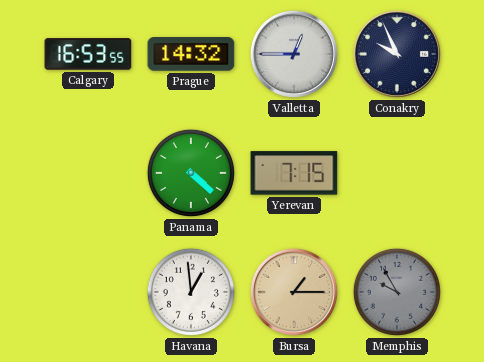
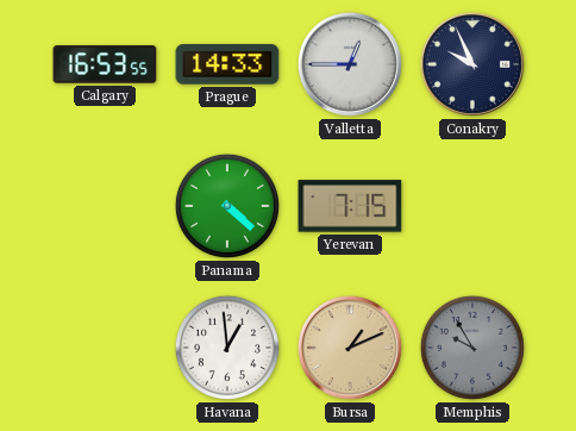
Prague: 14:32 -> 14:33
Bursa: 1:15 -> 1:11
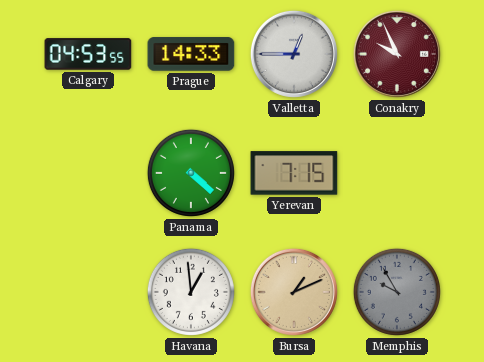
Calgary: 16:53 -> 04:53
Conakry dial: navy -> burgundy
